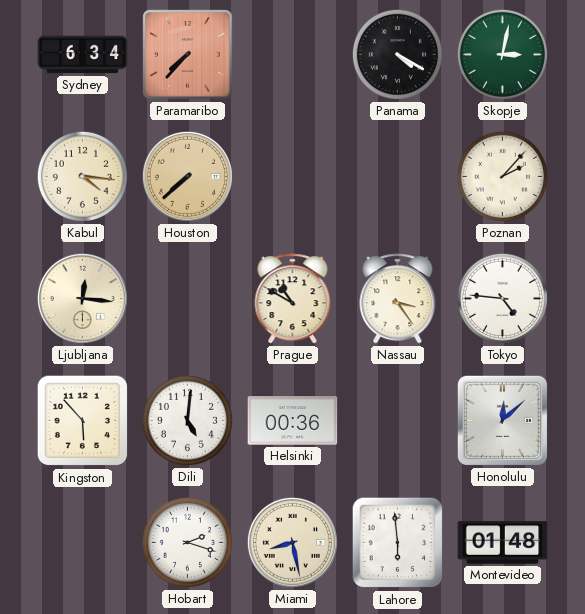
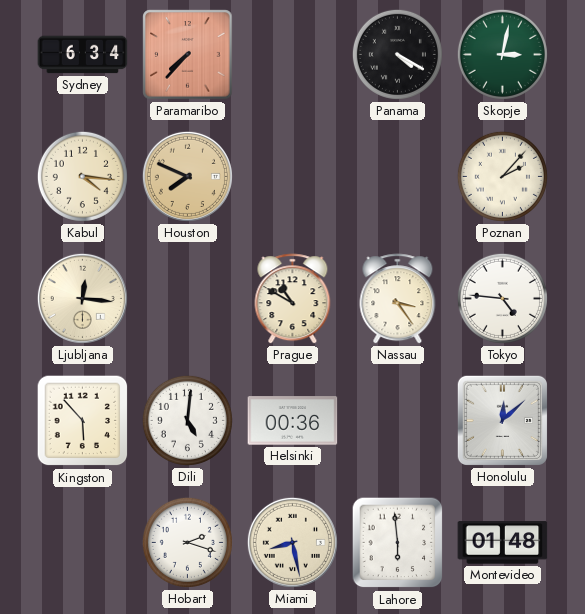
Houston: 7:38 -> 7:49
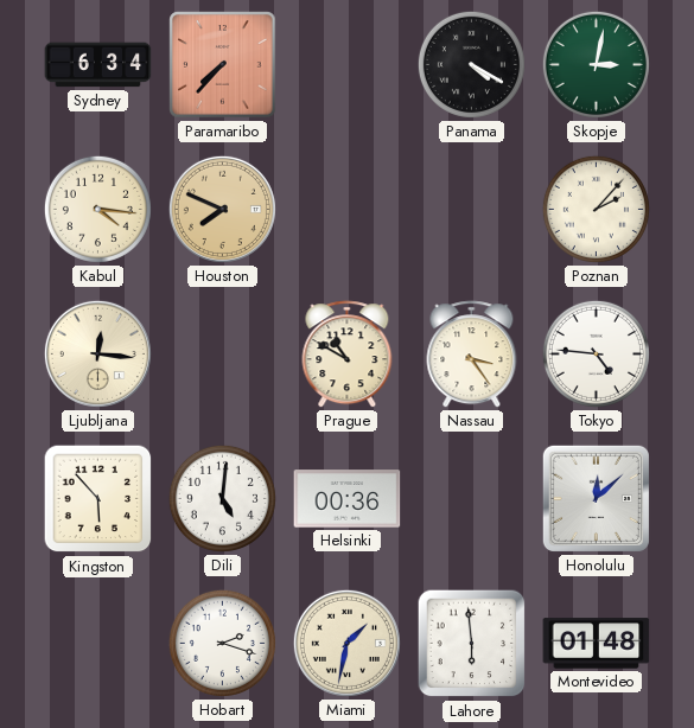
Miami: 8:28 -> 1:32
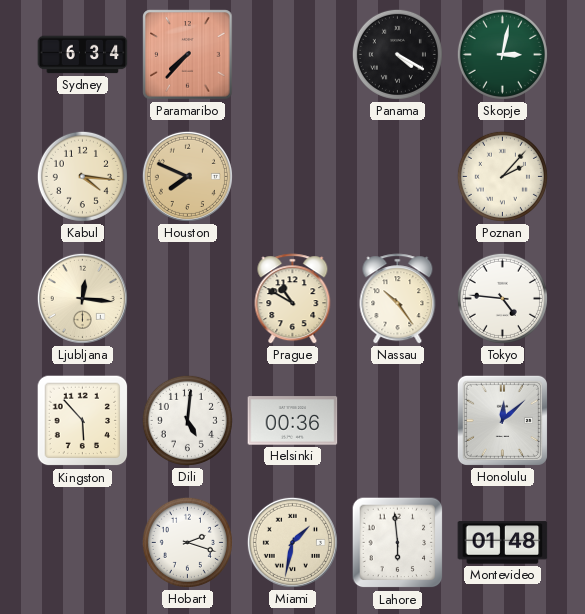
Nassau: 3:24 -> 10:24
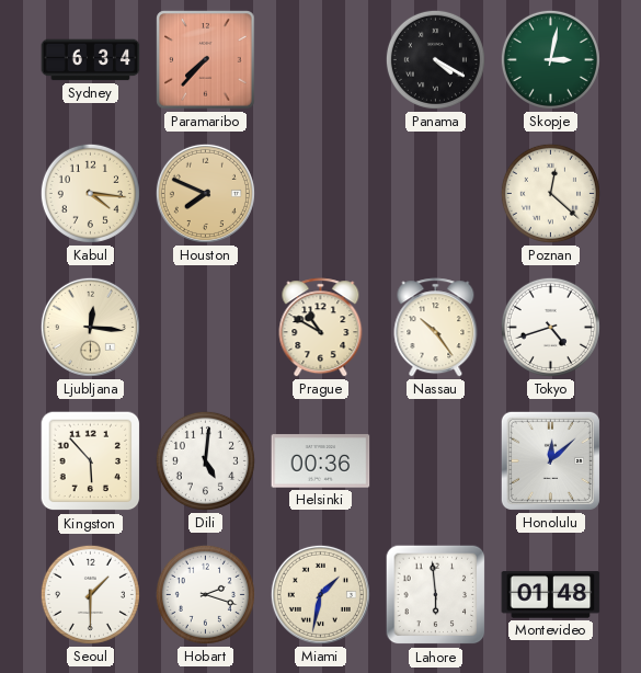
Poznan: 2:07 -> 12:22
Tokyo: 4:46 -> 4:42
Seoul: none -> 1:30
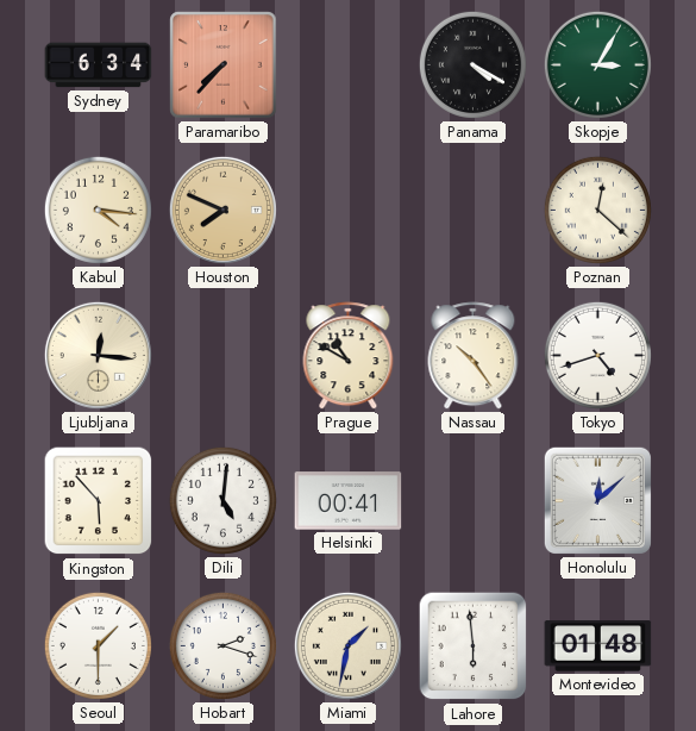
Skopje: 3:02 -> 3:05
Helsinki: 00:36 -> 00:41
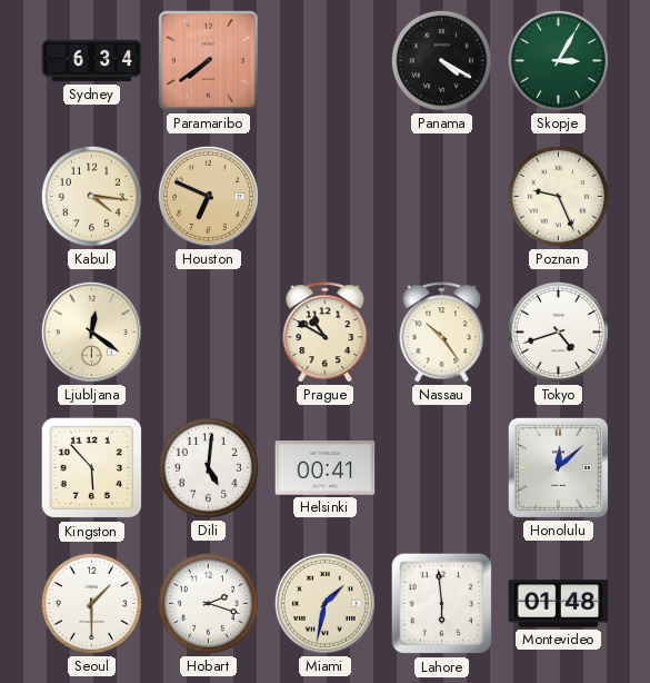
Paramaribo: 7:37 -> 7:39
Houston: 7:49 -> 6:49
Poznan: 12:22 -> 9:26
Ljubljana: 12:16 -> 12:21
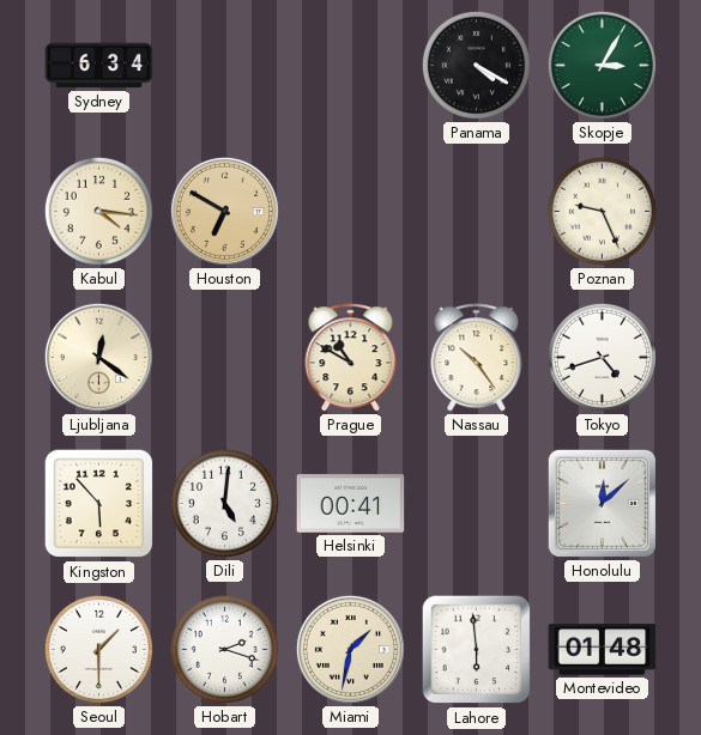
Paramaribo: 7:39 -> none
Houston: 6:49 -> 6:50
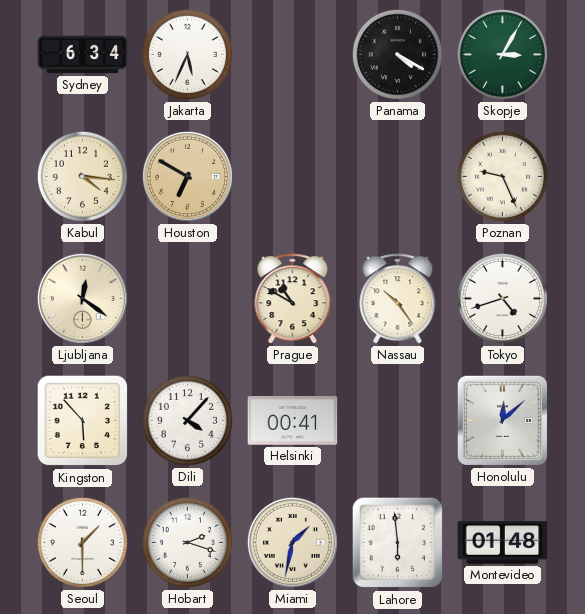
Jakarta: none -> 5:34
Dili: 5:01 -> 4:07
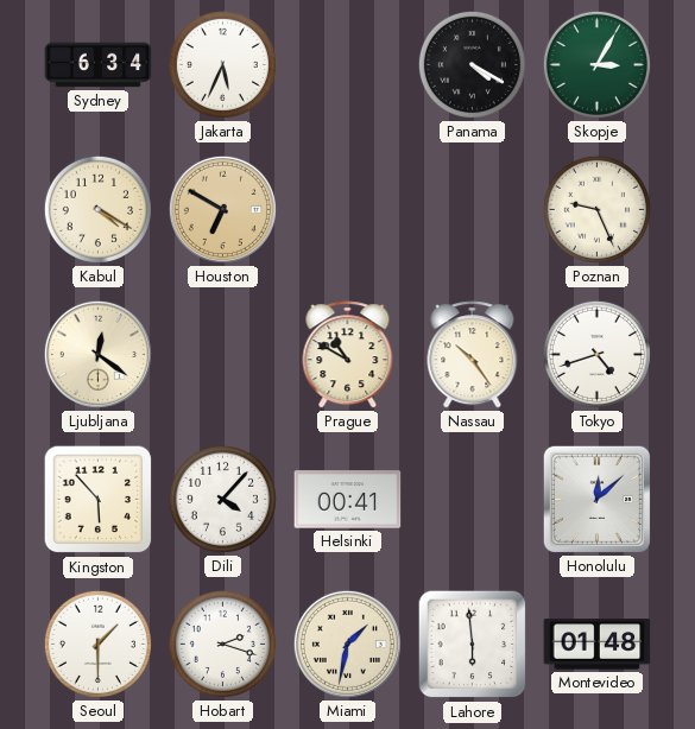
Kabul: 4:16 -> 4:20
